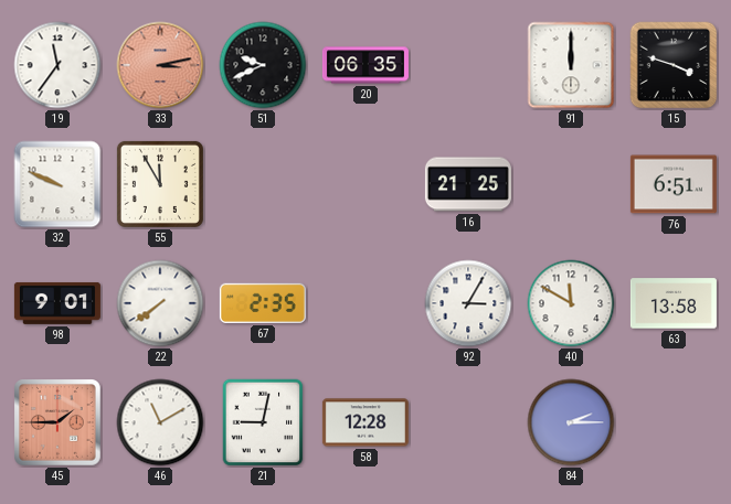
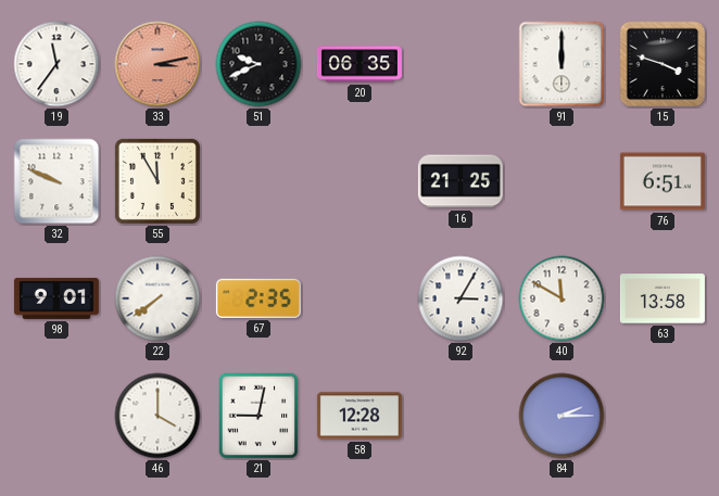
45: 1:45 -> none
46: 11:10 -> 4:00
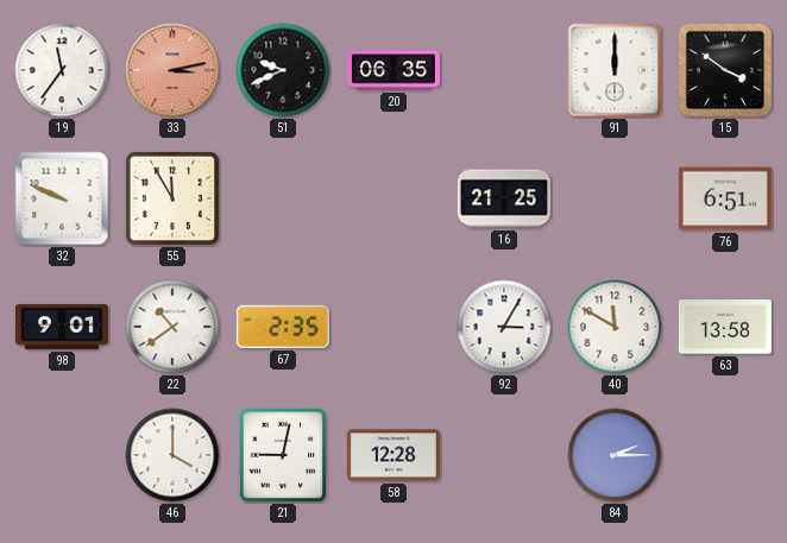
15: 3:48 -> 3:51
22: 7:39 -> 10:39
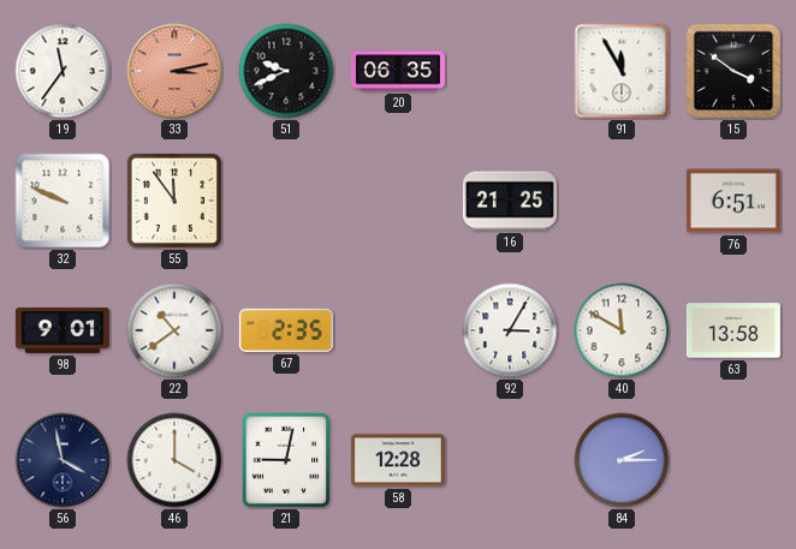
91: 12:00 -> 11:55
55: 11:55 -> 11:54
56: none -> 3:58
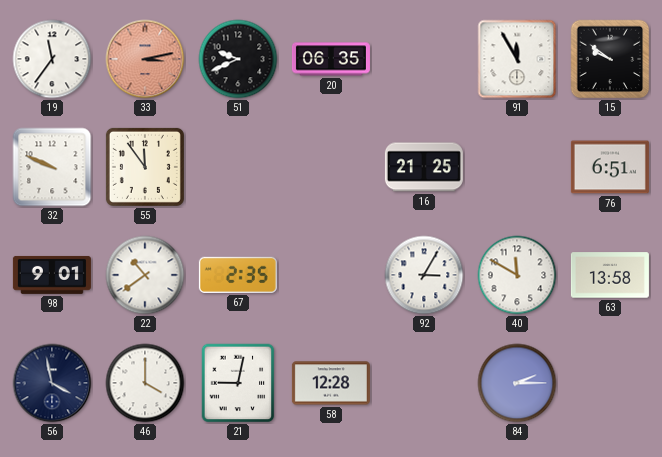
15: 3:51 -> 9:51
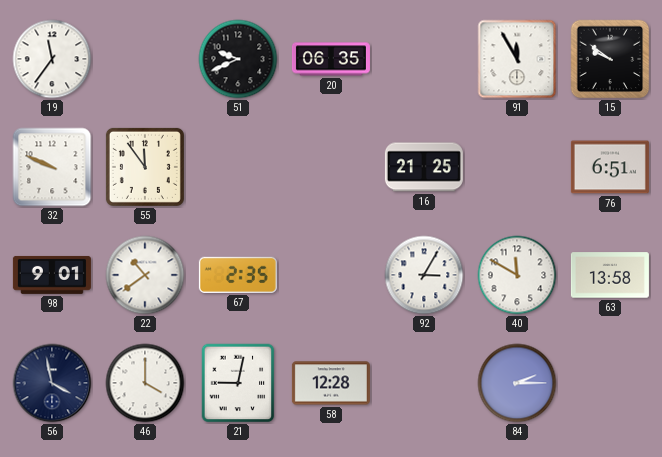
33: 3:13 -> none
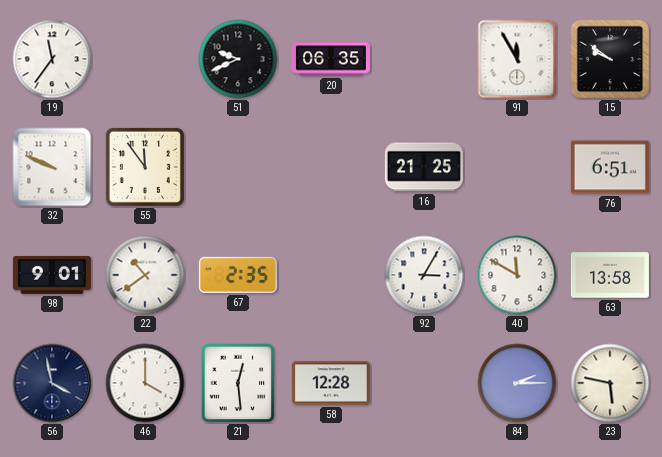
21: 9:02 -> 12:29
23: none -> 5:47
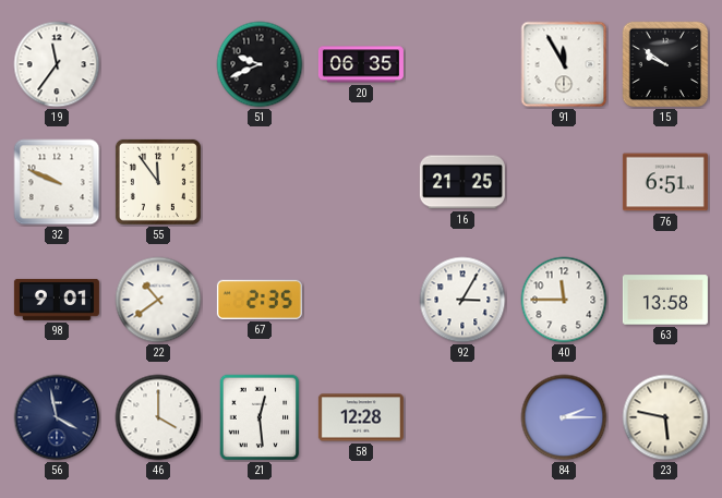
40: 11:50 -> 11:45
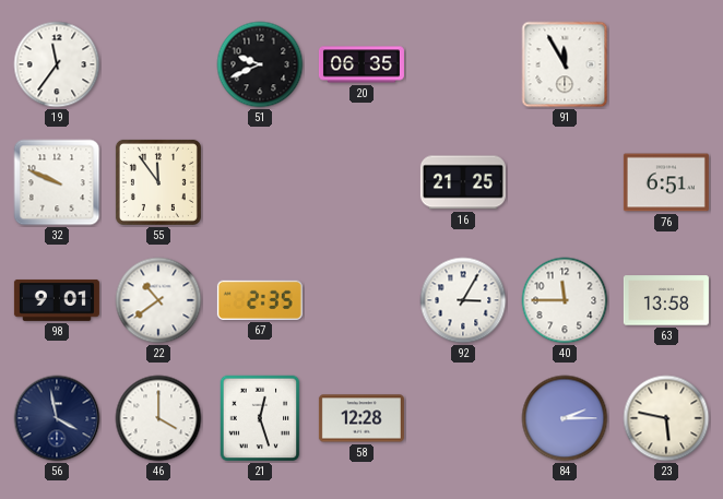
15: 9:51 -> none
21: 12:29 -> 12:27
